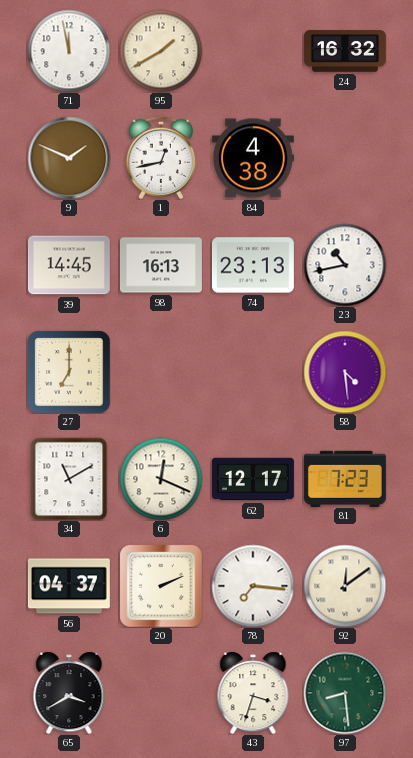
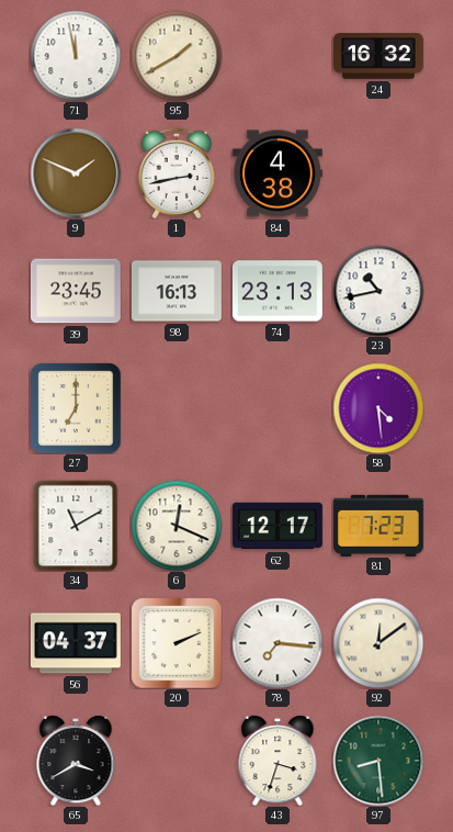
1: 12:43 -> 2:43
39: 14:45 -> 23:45
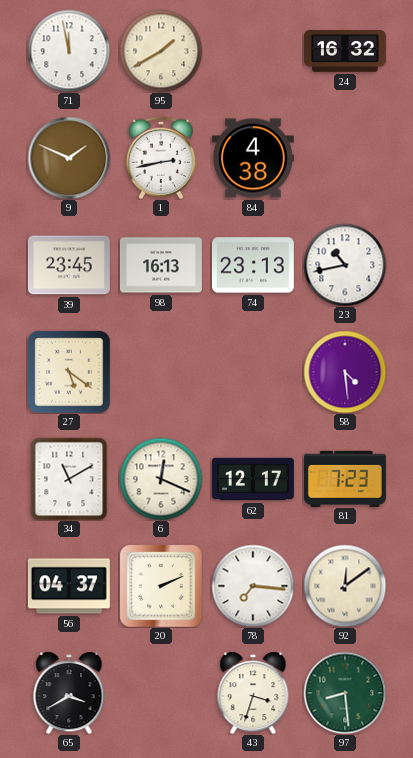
27: 7:00 -> 5:21
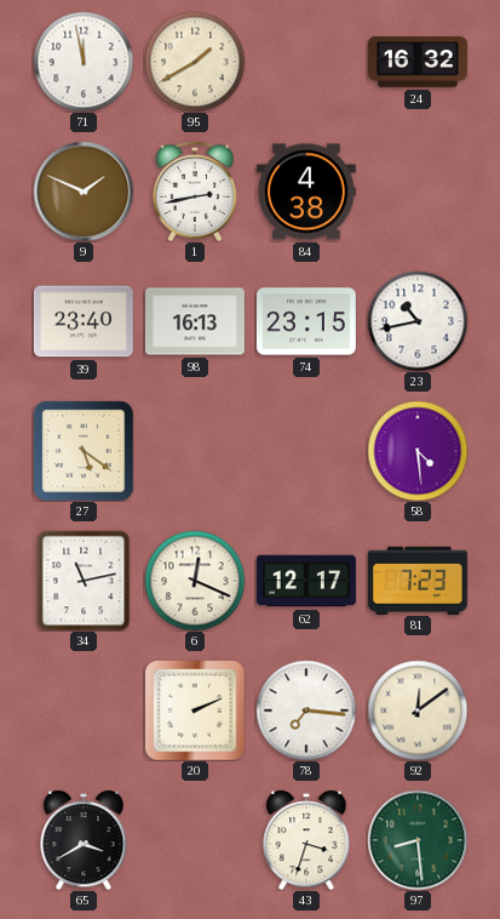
39: 23:45 -> 23:40
74: 23:13 -> 23:15
34: 11:10 -> 11:13
56: 04:37 -> none
